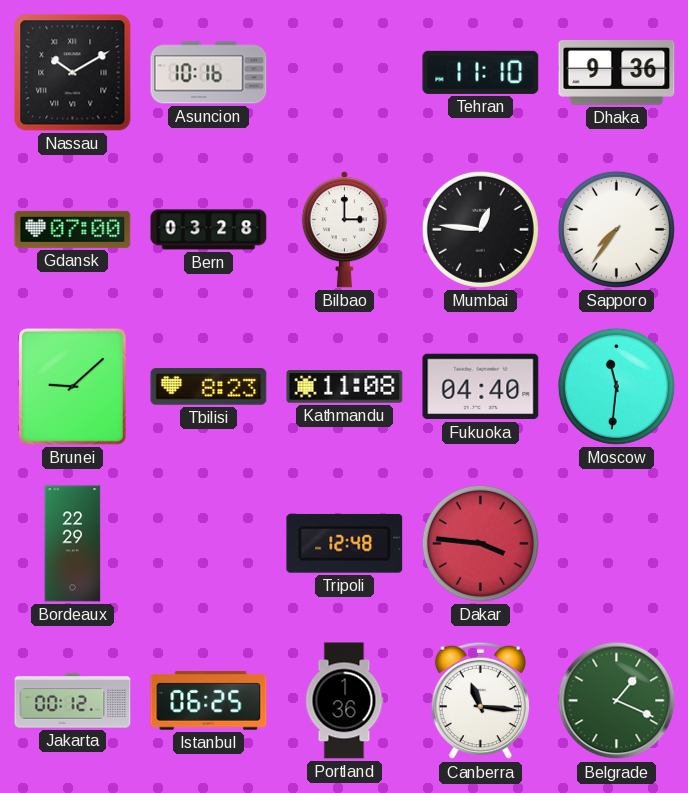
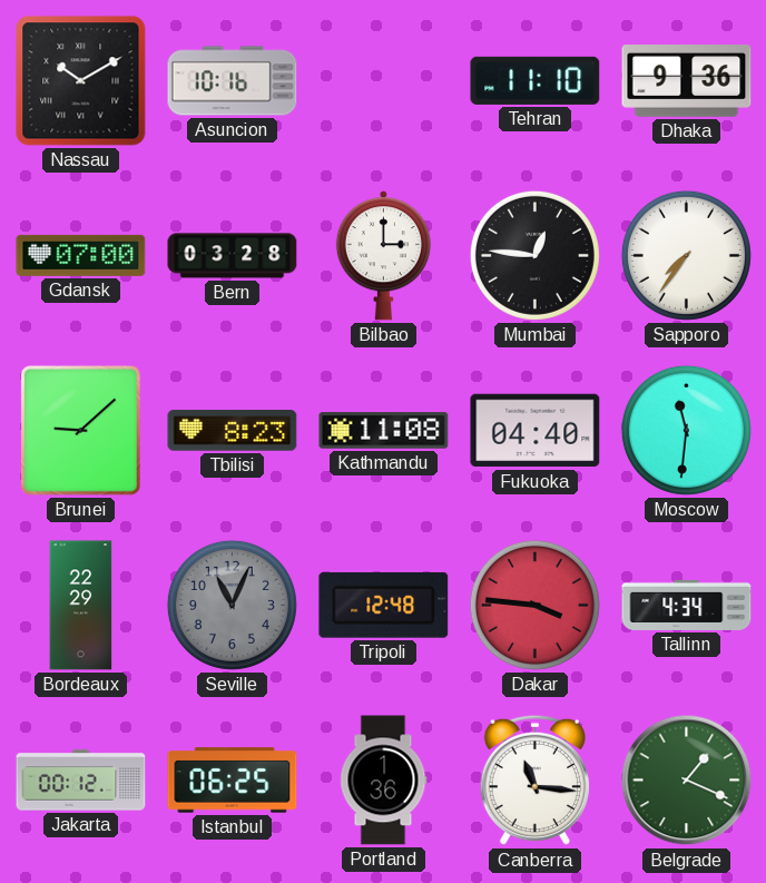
Seville: none -> 11:04
Tallinn: none -> 4:34
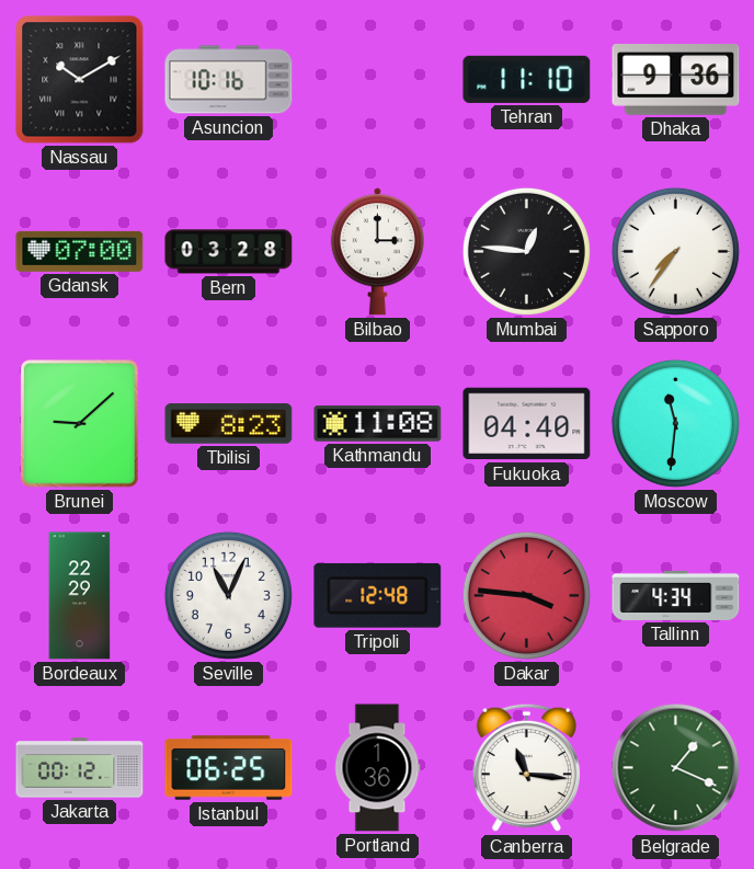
Seville dial: grey -> white
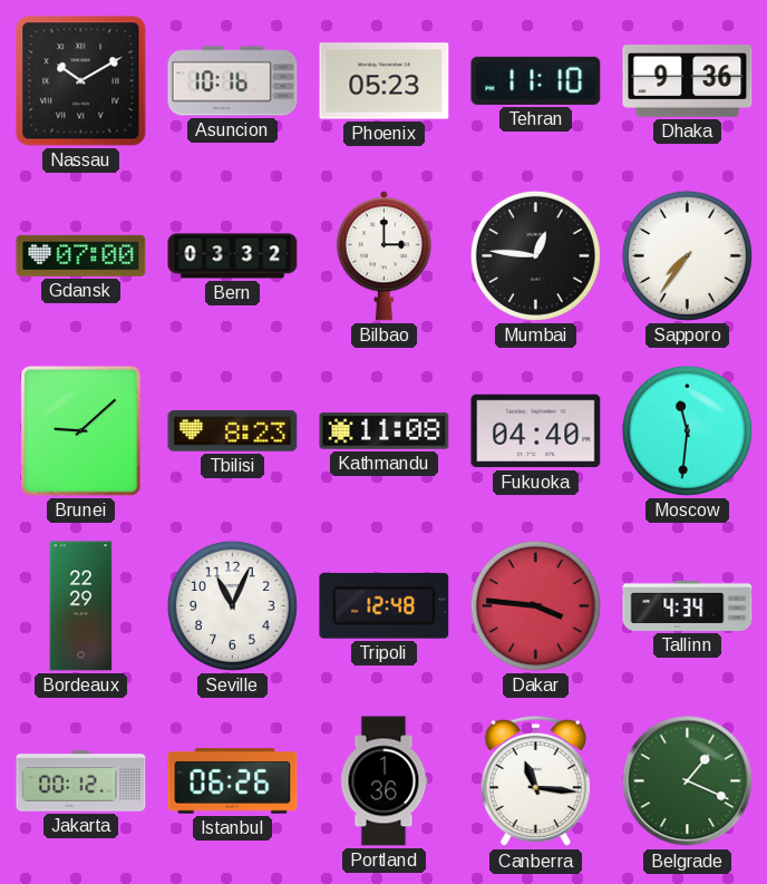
Phoenix: none -> 05:23
Bern: 03:28 -> 03:32
Istanbul: 06:25 -> 06:26
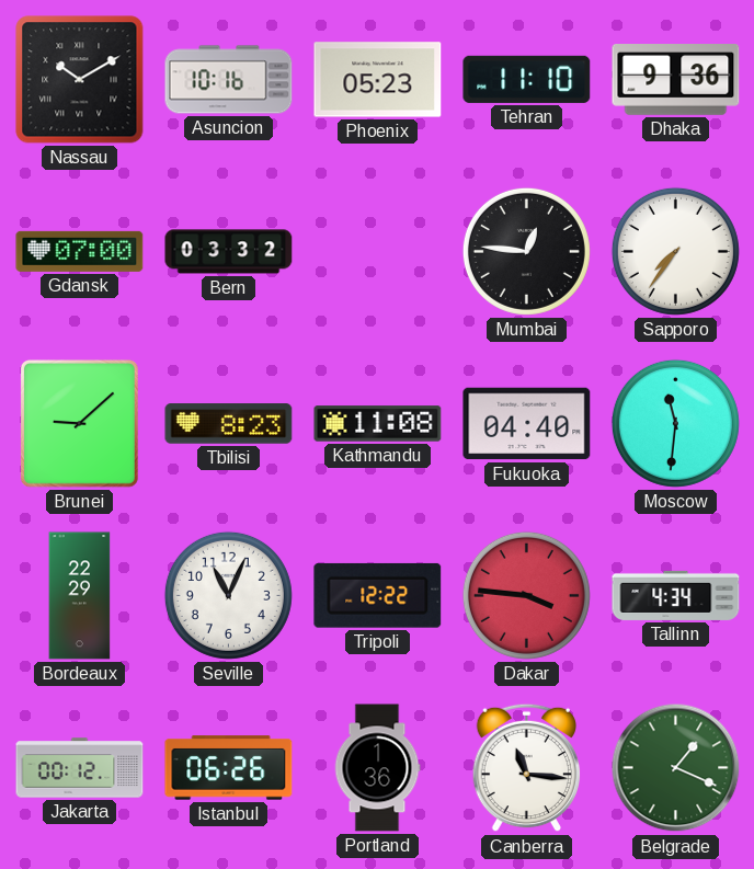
Bilbao: 3:00 -> none
Tripoli: 12:48 -> 12:22
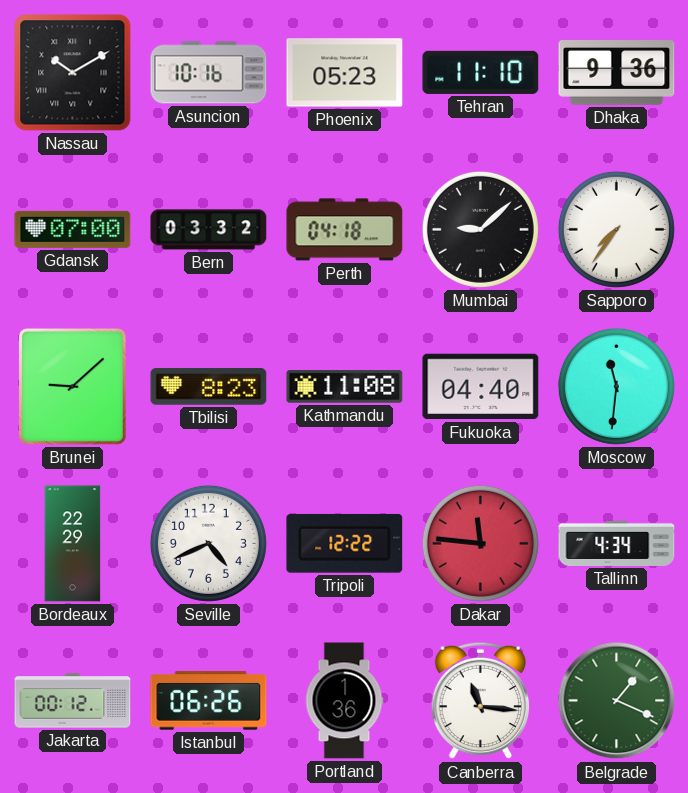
Perth: none -> 04:18
Mumbai: 12:46 -> 9:08
Seville: 11:04 -> 4:41
Dakar: 3:46 -> 11:46
